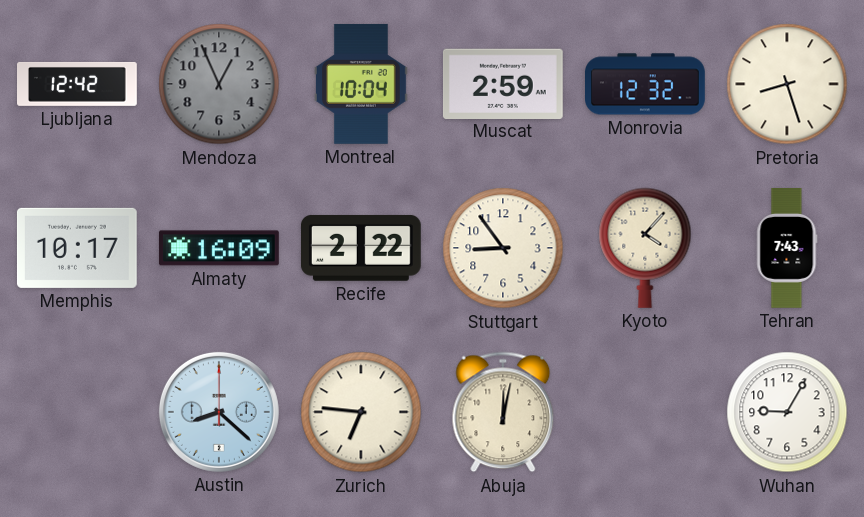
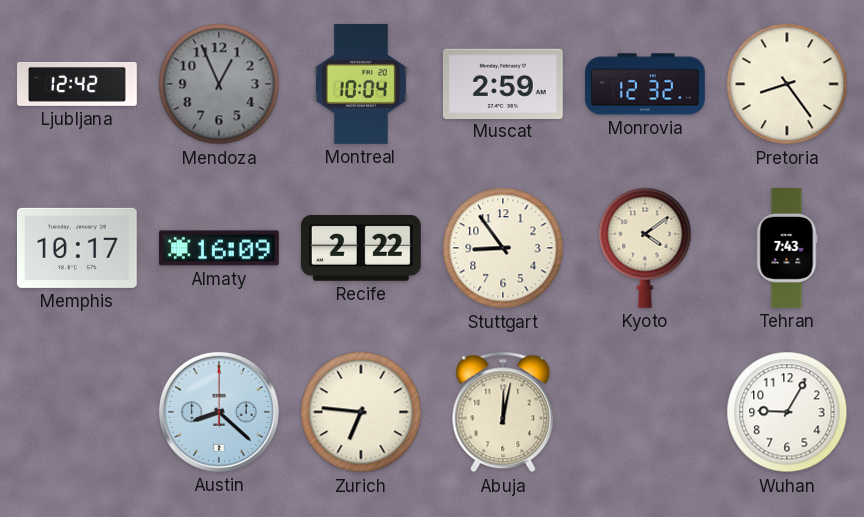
Pretoria: 8:27 -> 8:24
Kyoto: 4:07 -> 4:09
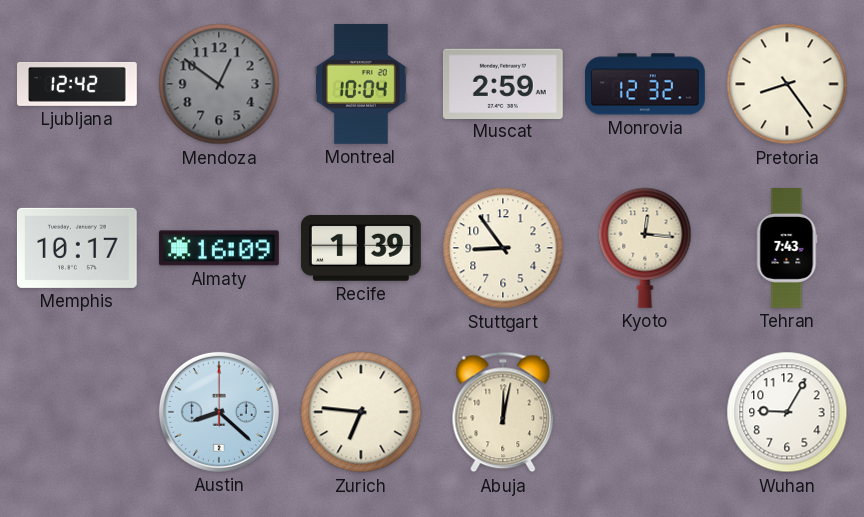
Mendoza: 12:56 -> 12:51
Recife: 2:22 -> 1:39
Kyoto: 4:09 -> 12:16
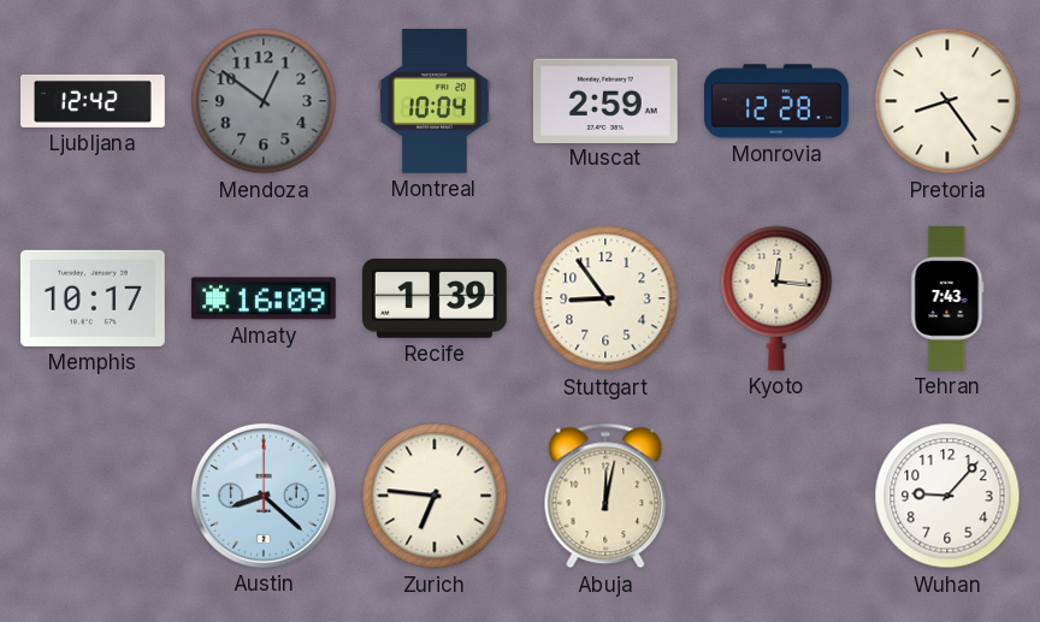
Monrovia: 12:32 -> 12:28
Wuhan: 9:05 -> 9:07
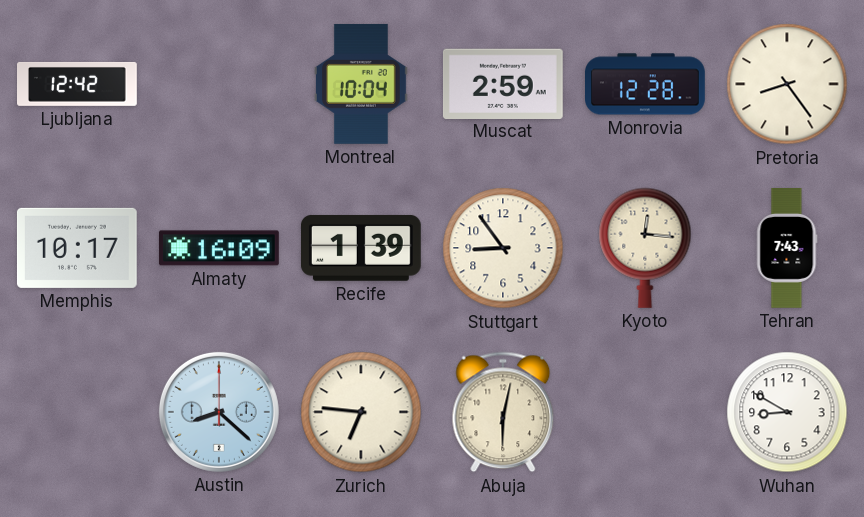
Mendoza: 12:51 -> none
Abuja: 12:02 -> 6:02
Wuhan: 9:07 -> 8:50
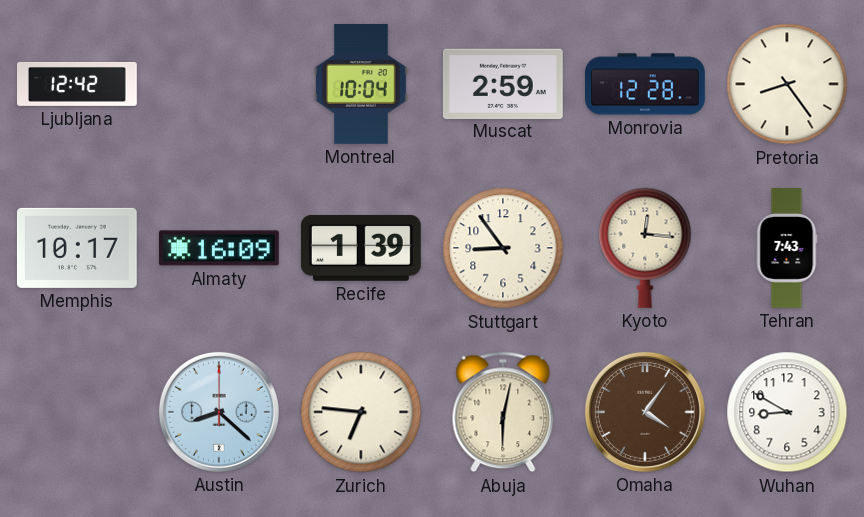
Omaha: none -> 4:06
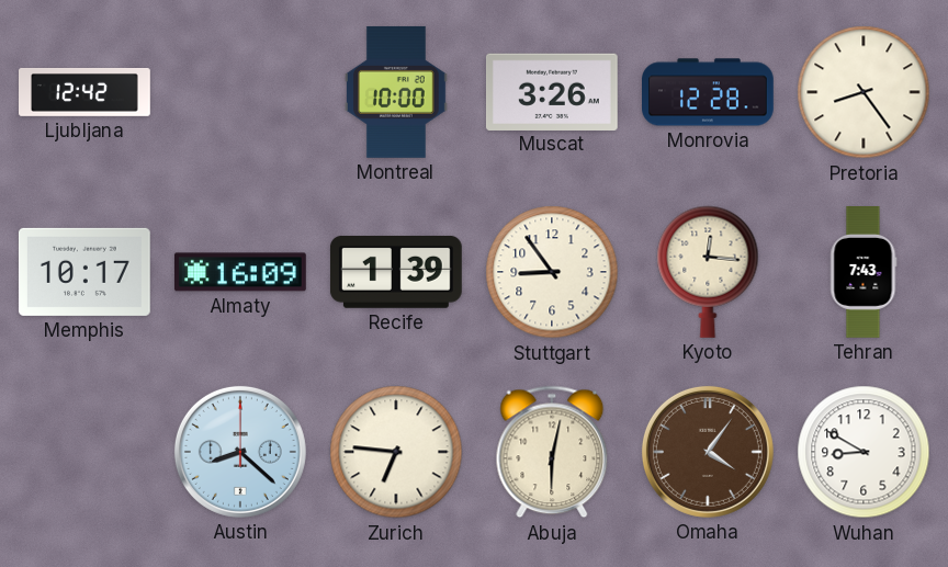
Montreal: 10:04 -> 10:00
Muscat: 2:59 -> 3:26
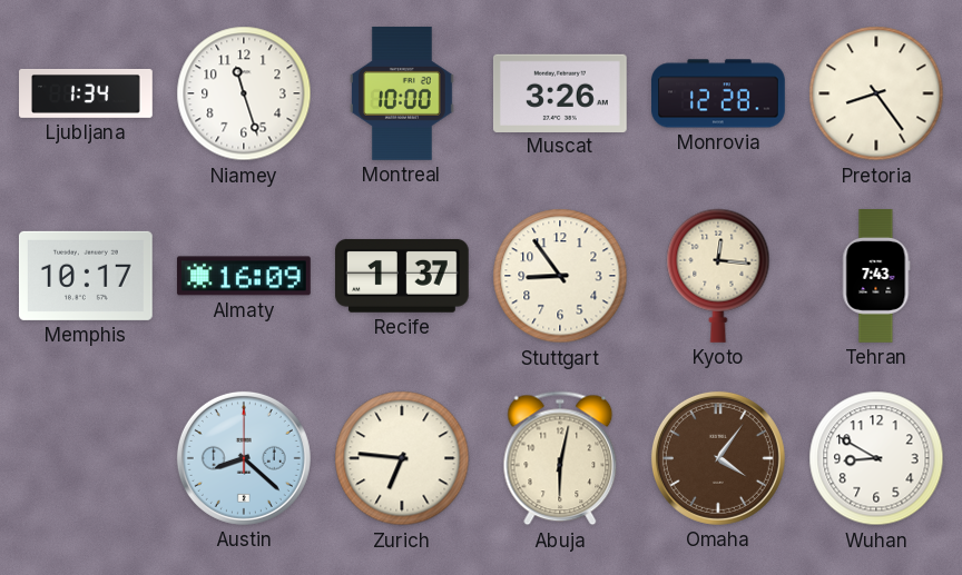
Ljubljana: 12:42 -> 1:34
Niamey: none -> 11:27
Recife: 1:39 -> 1:37
